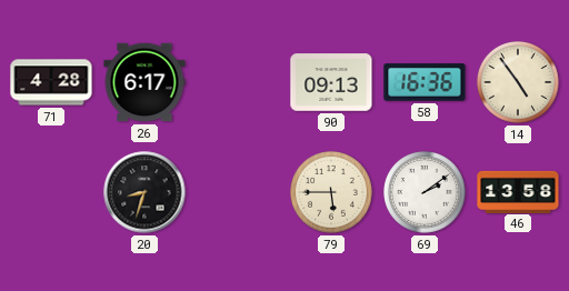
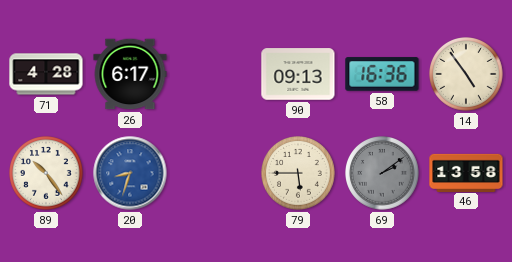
89: none -> 10:24
20 dial: black -> blue
69 dial: white -> grey
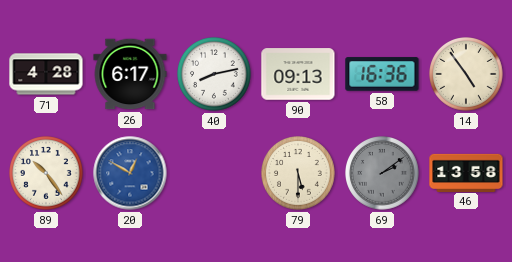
40: none -> 8:13
20: 8:33 -> 12:50
79: 5:45 -> 5:30
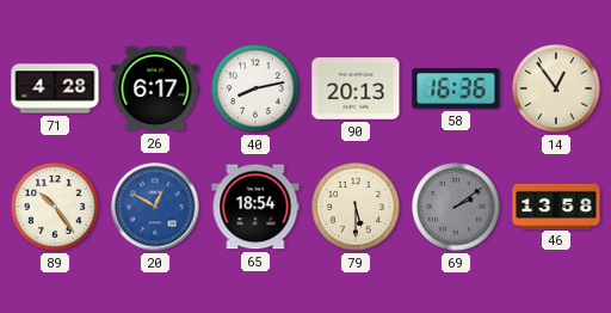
90: 09:13 -> 20:13
14: 4:54 -> 12:54
65: none -> 18:54
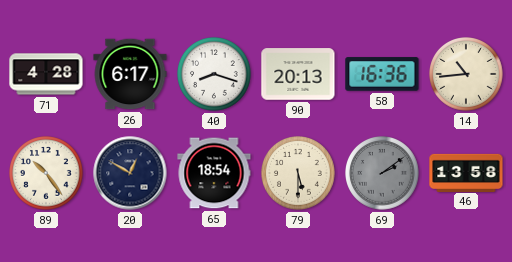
40: 8:13 -> 8:18
14: 12:54 -> 10:44
20 dial: blue -> navy
